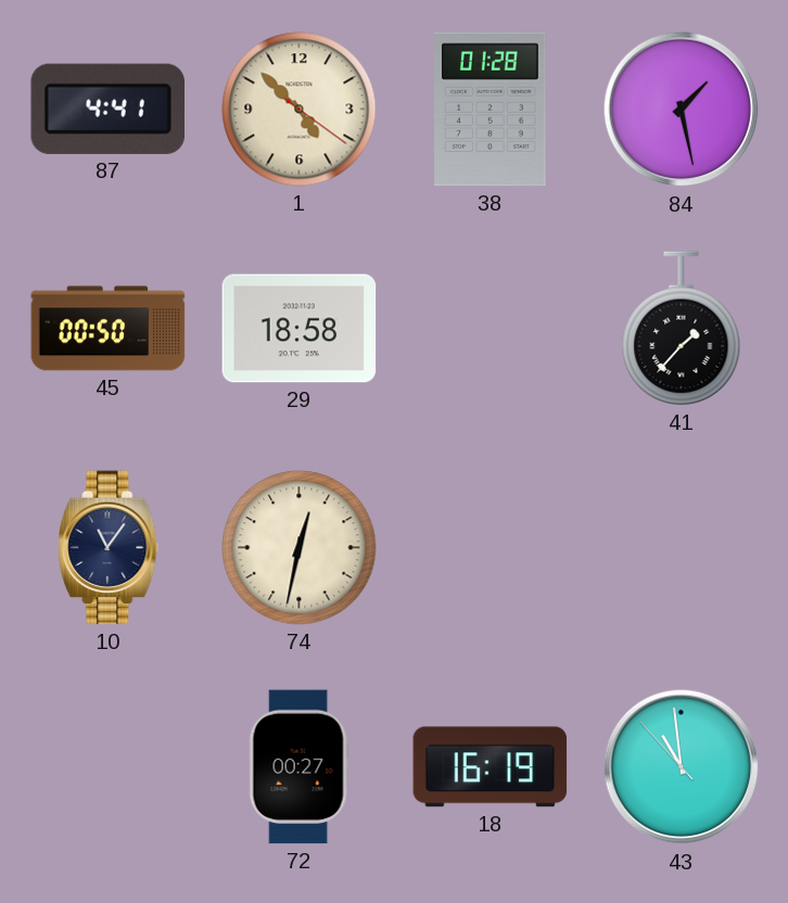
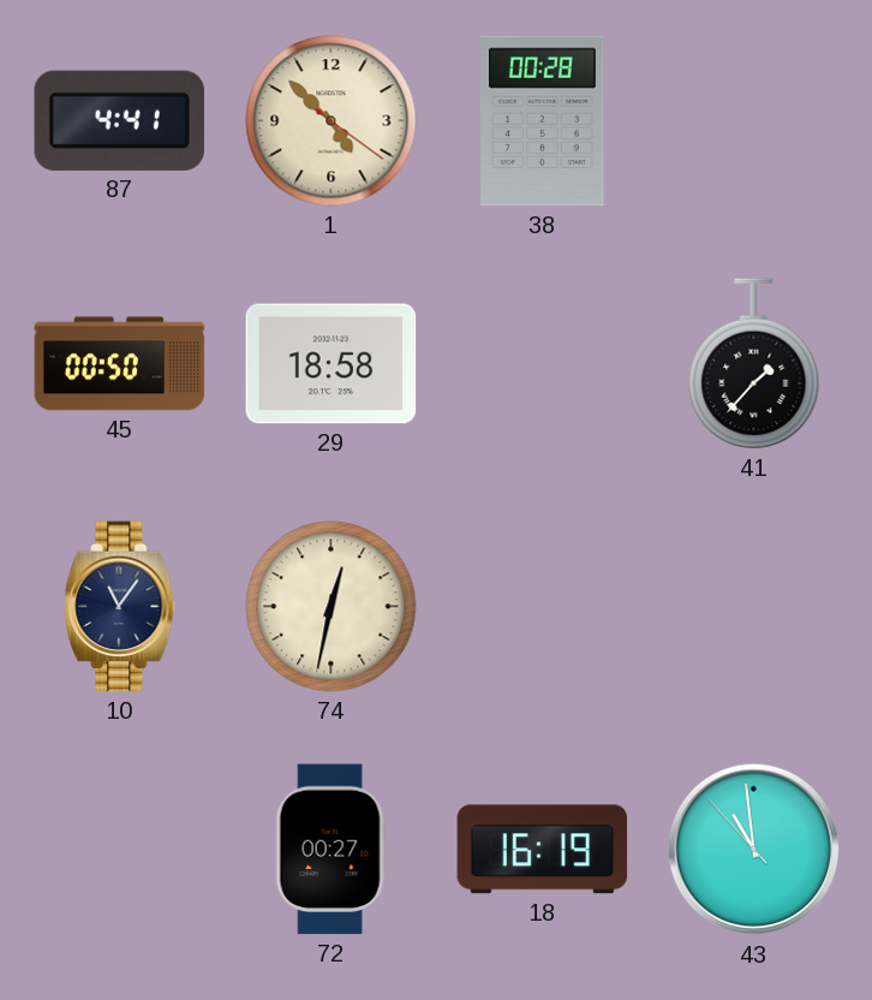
38: 01:28 -> 00:28
84: 1:28 -> none
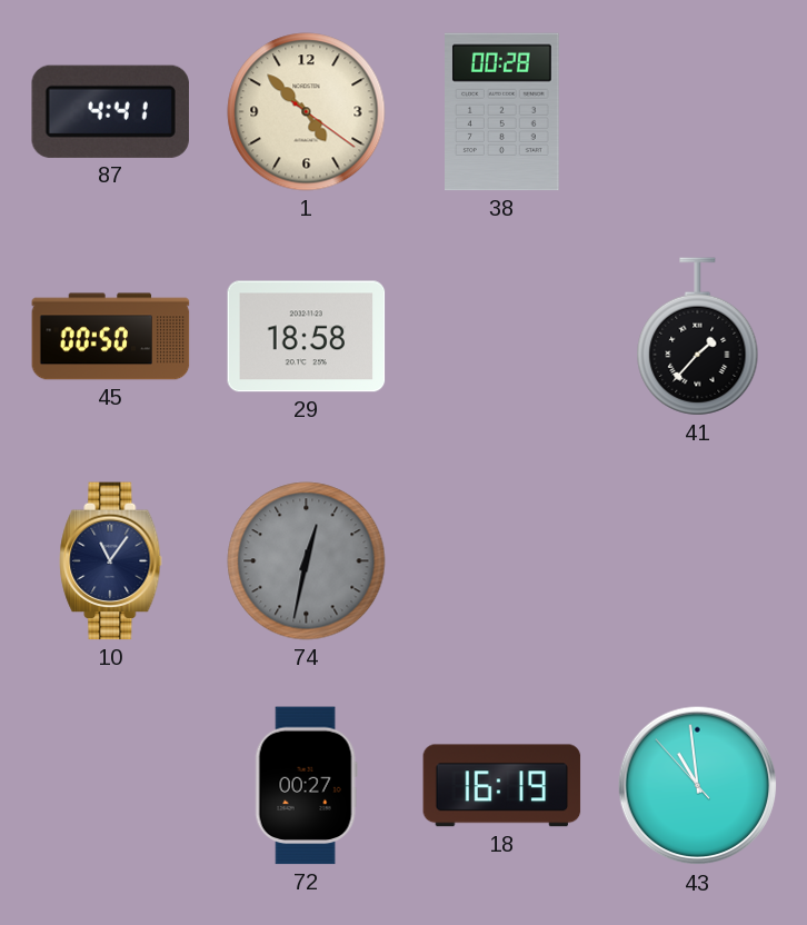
74 dial: cream -> grey
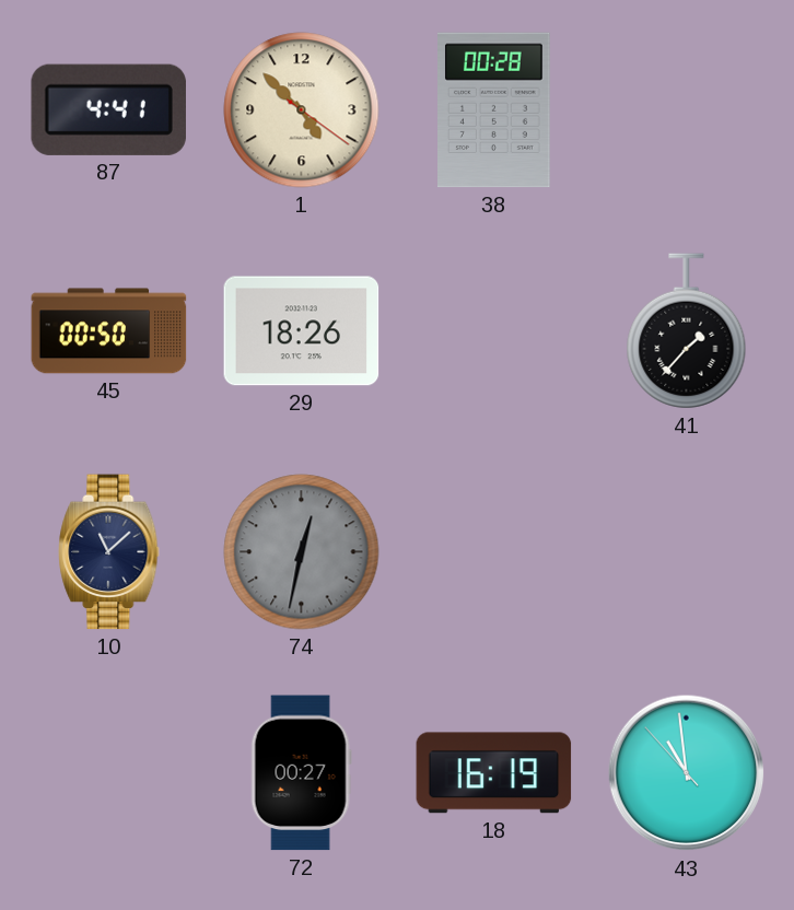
29: 18:58 -> 18:26
10: 11:06 -> 11:08
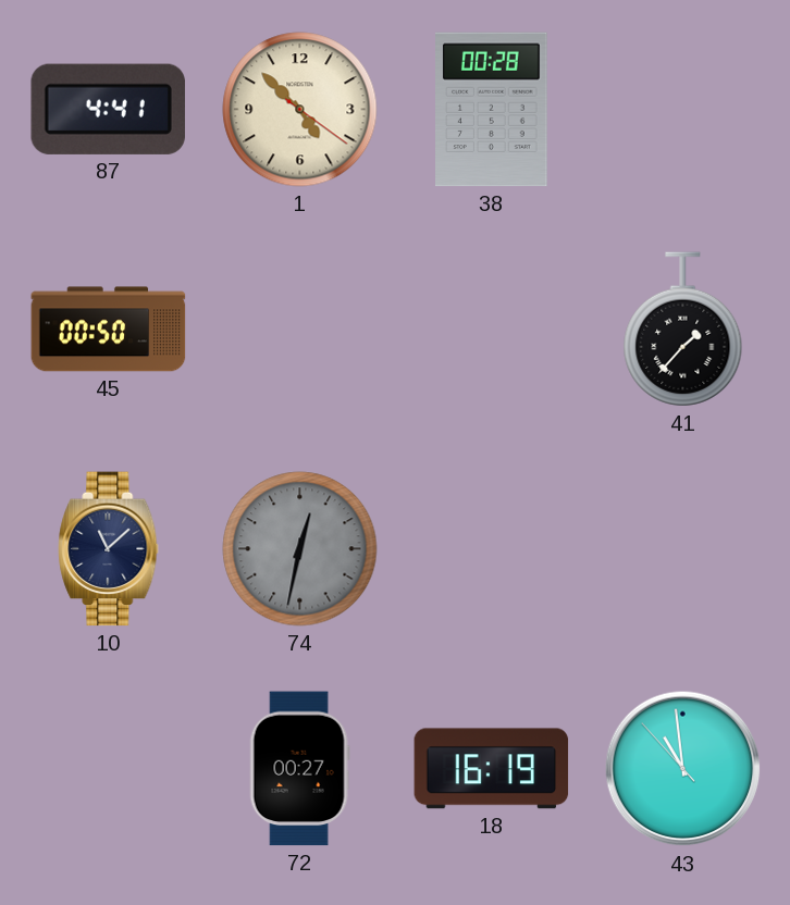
29: 18:26 -> none
